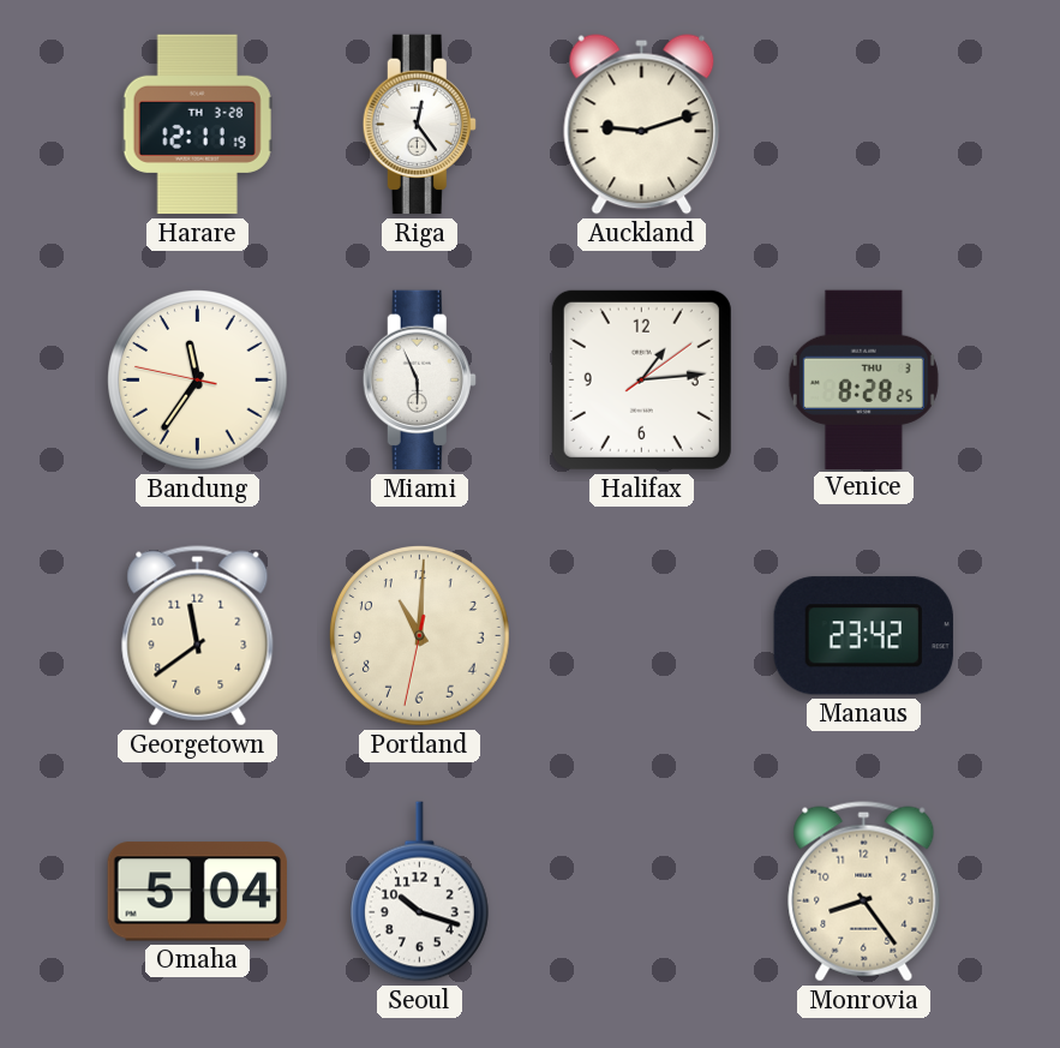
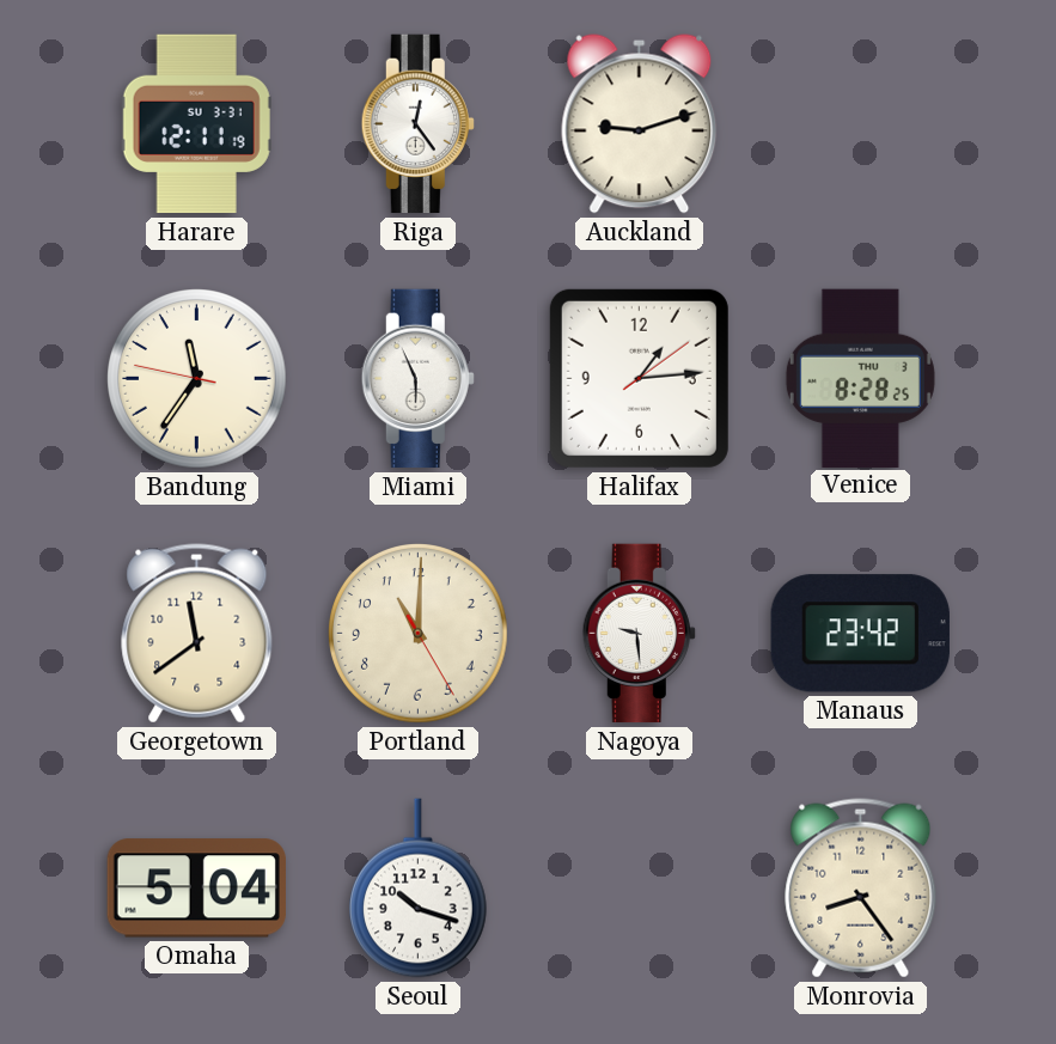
Harare date: TH 3-28 -> SU 3-31
Portland: 11:00:32 -> 11:00:25
Nagoya: none -> 9:29
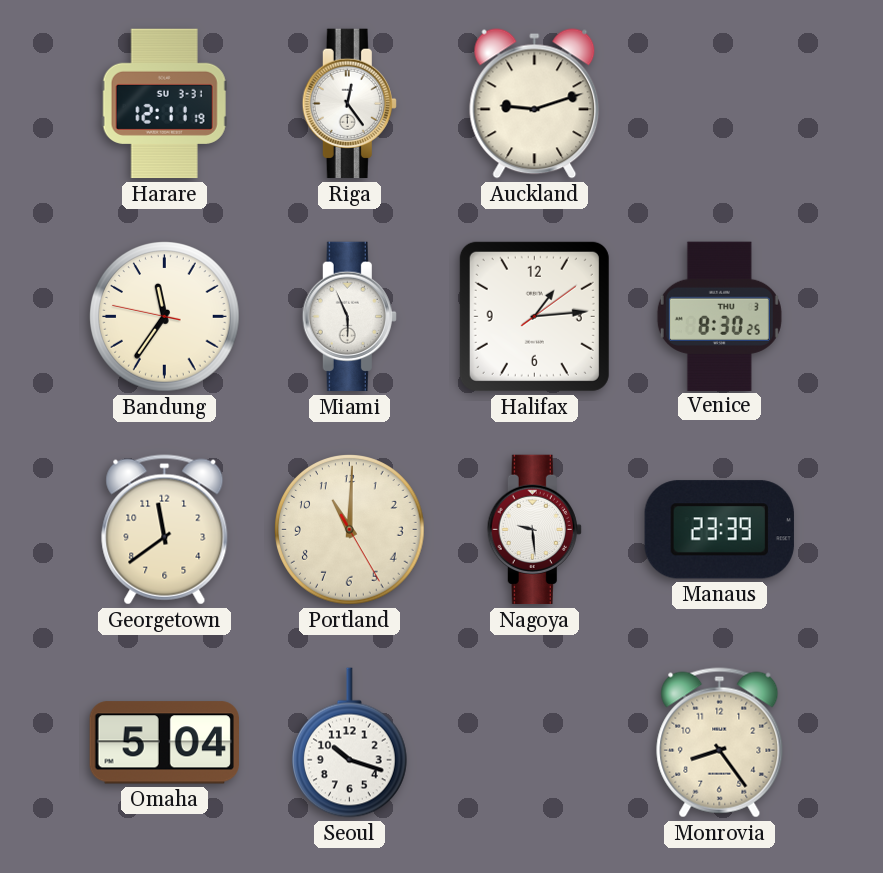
Venice: 8:28 -> 8:30
Manaus: 23:42 -> 23:39
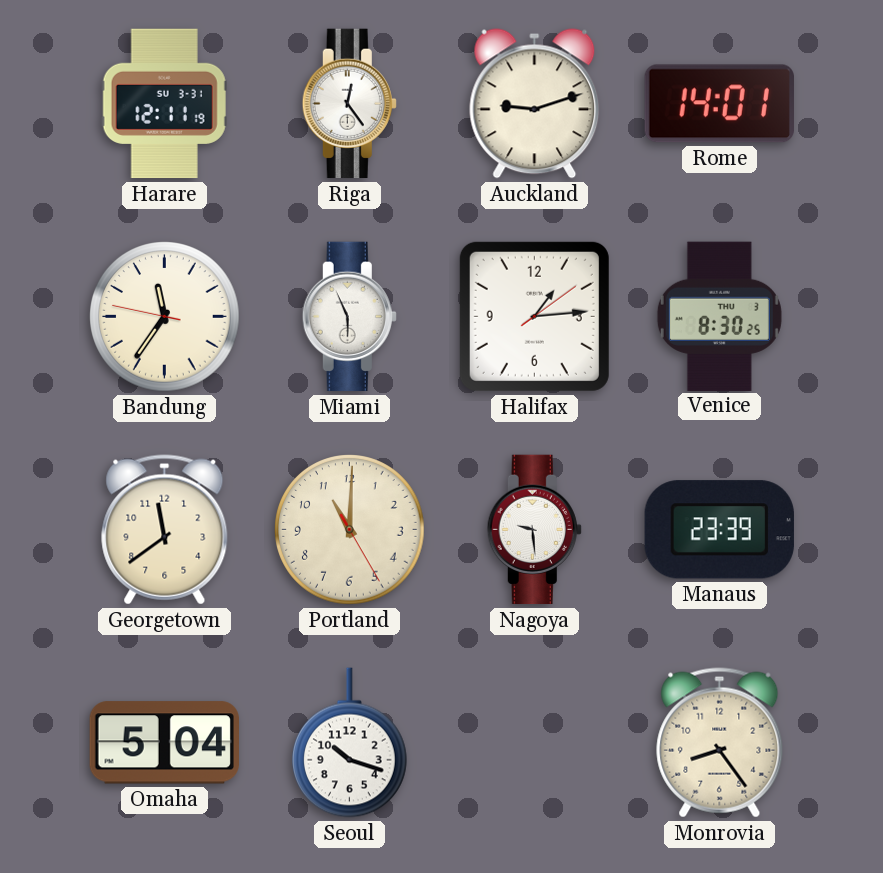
Rome: none -> 14:01
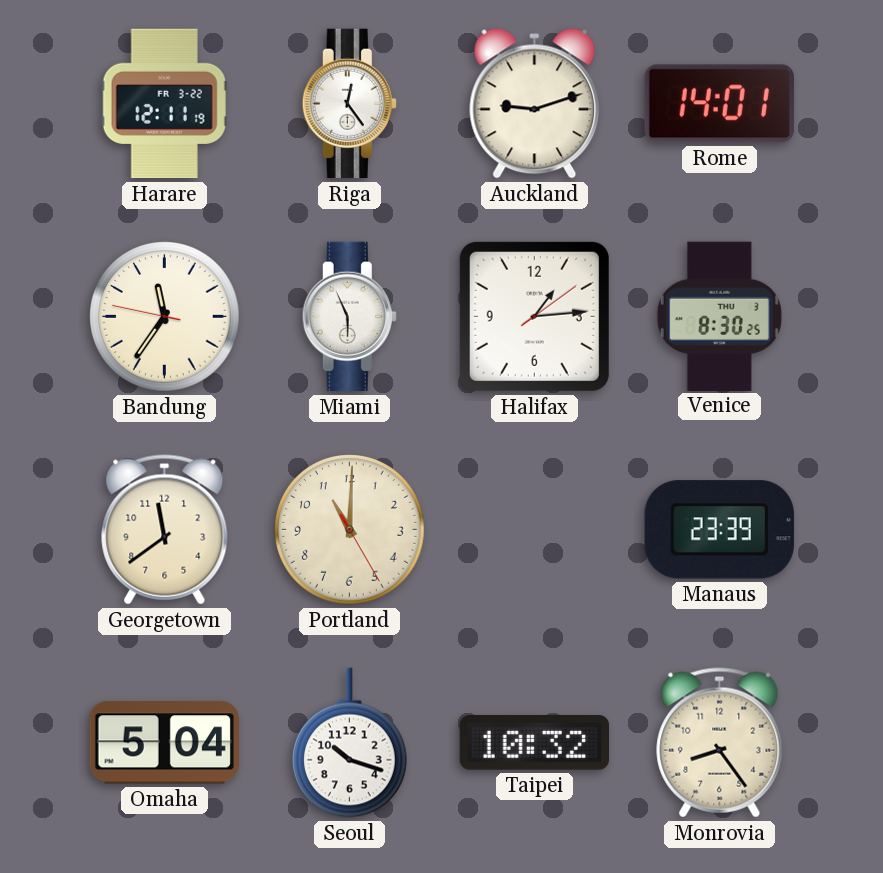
Harare date: SU 3-31 -> FR 3-22
Nagoya: 9:29 -> none
Taipei: none -> 10:32
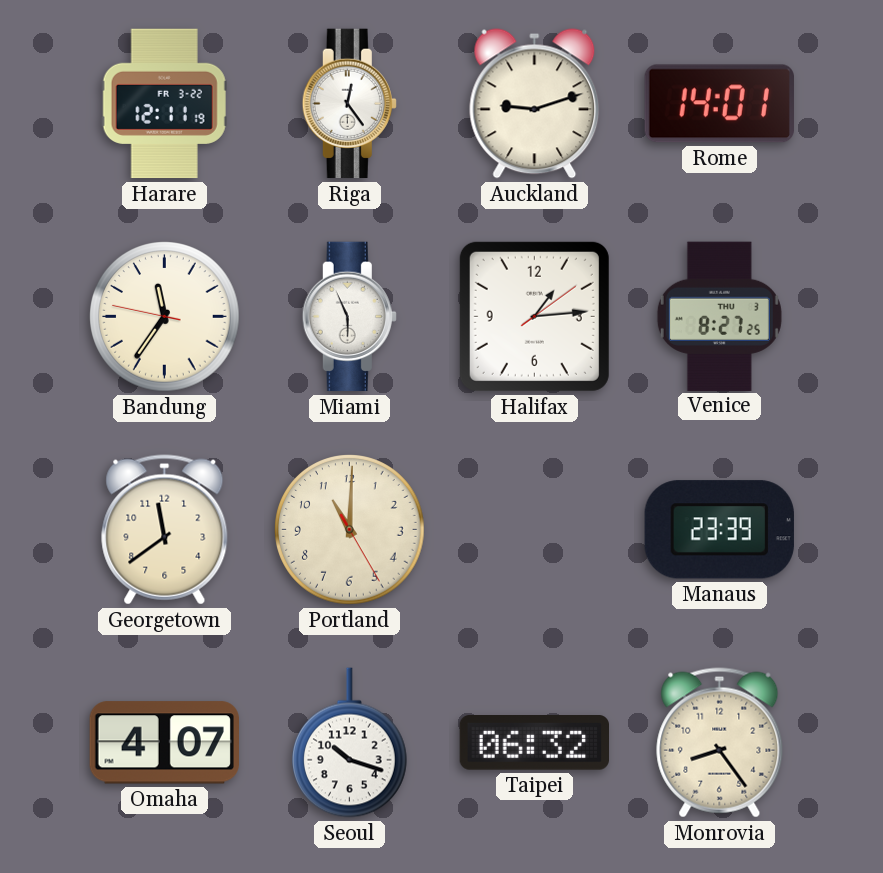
Venice: 8:30 -> 8:27
Omaha: 5:04 -> 4:07
Taipei: 10:32 -> 06:32
